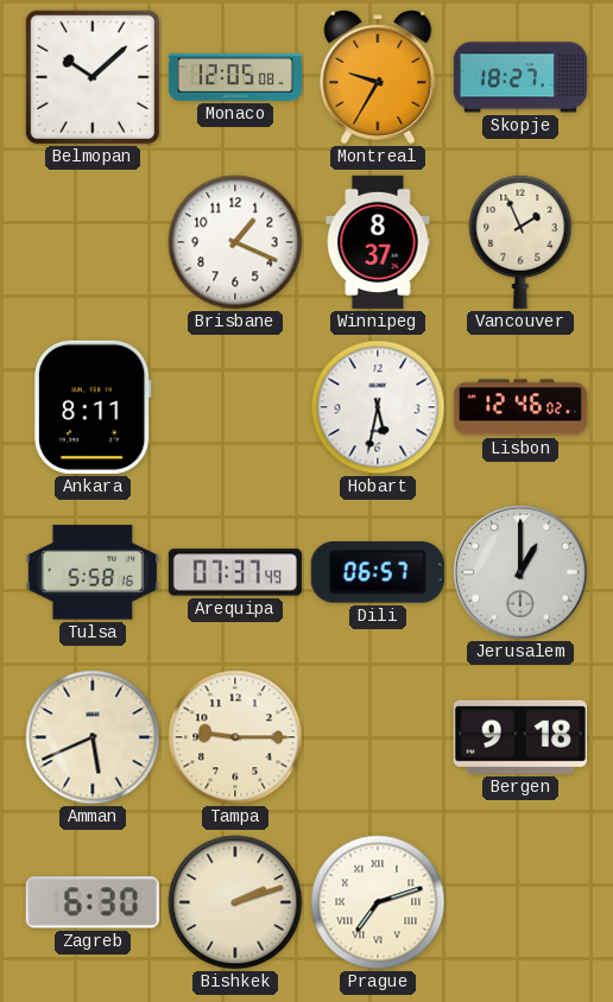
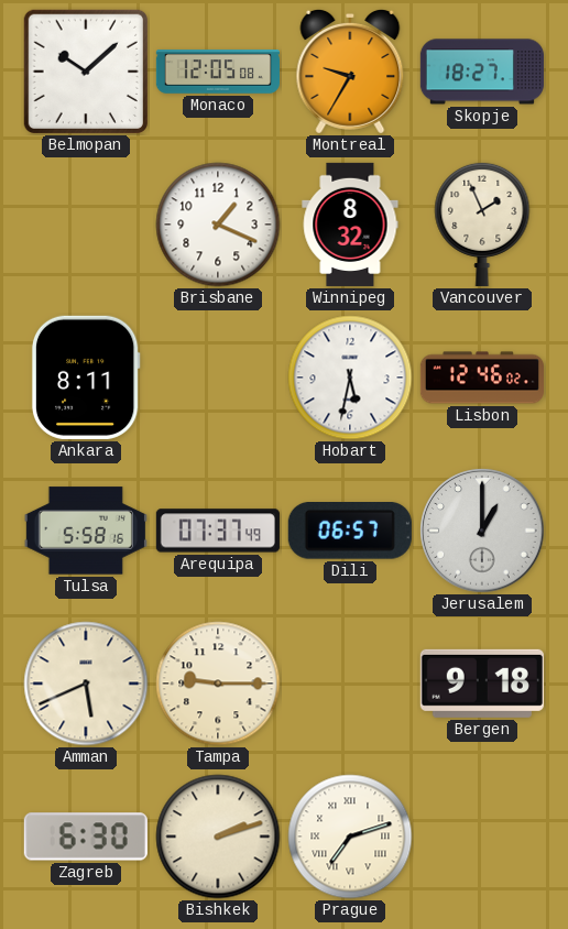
Winnipeg: 8:37 -> 8:32
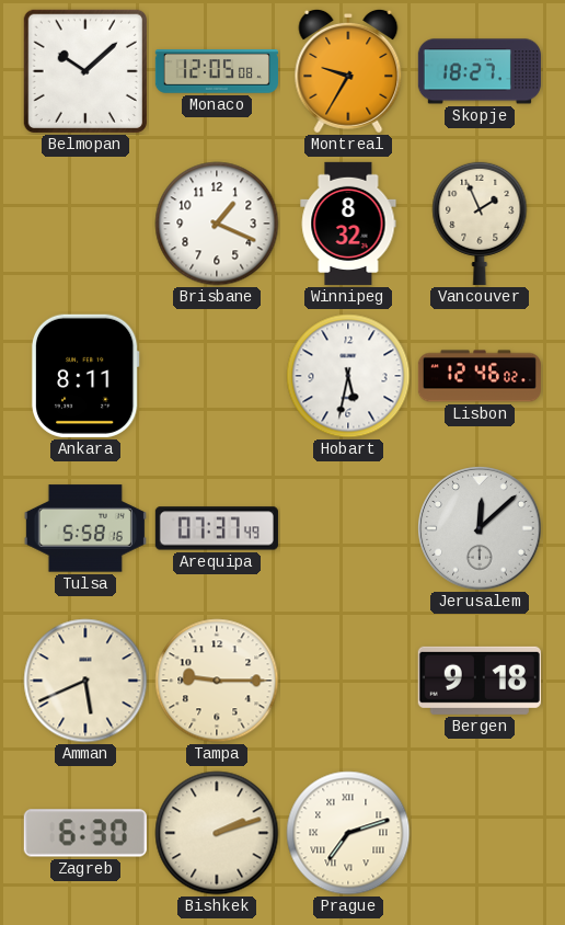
Dili: 06:57 -> none
Jerusalem: 1:00 -> 12:08
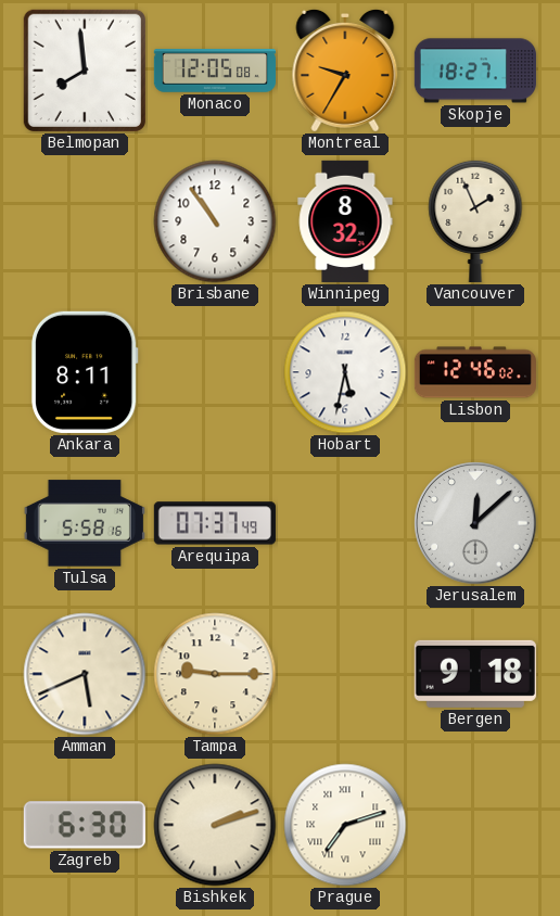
Belmopan: 10:08 -> 7:59
Brisbane: 1:19 -> 10:54
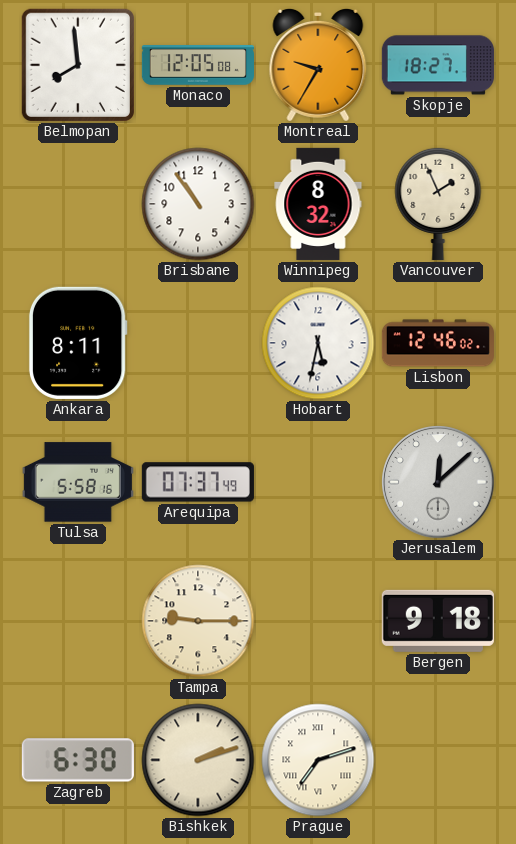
Amman: 5:41 -> none
